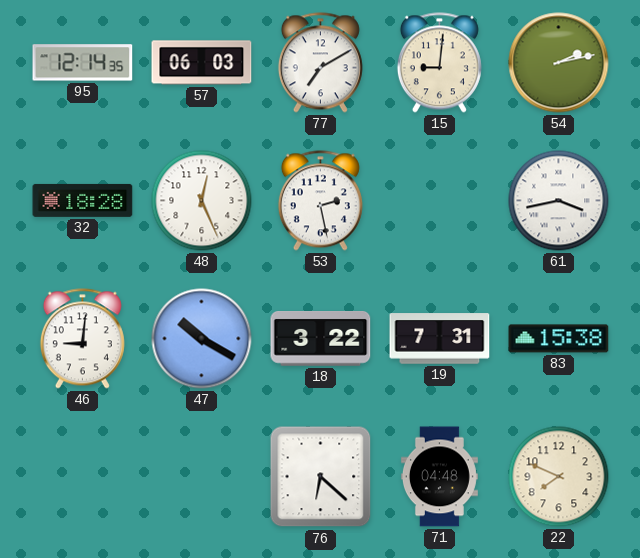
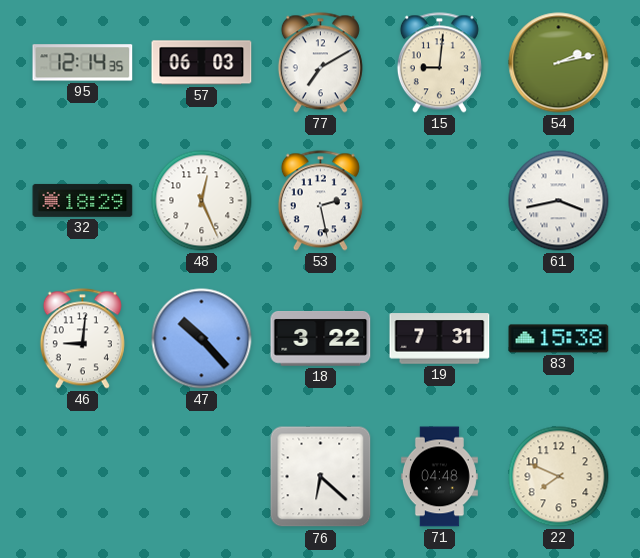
32: 18:28 -> 18:29
47: 10:20 -> 10:23
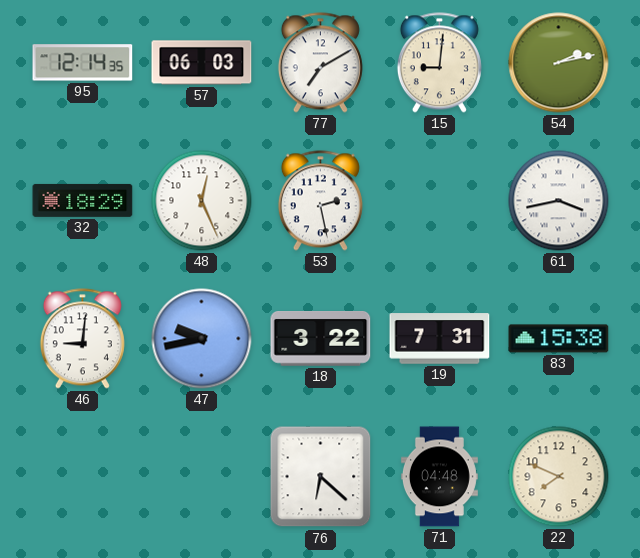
47: 10:23 -> 9:43
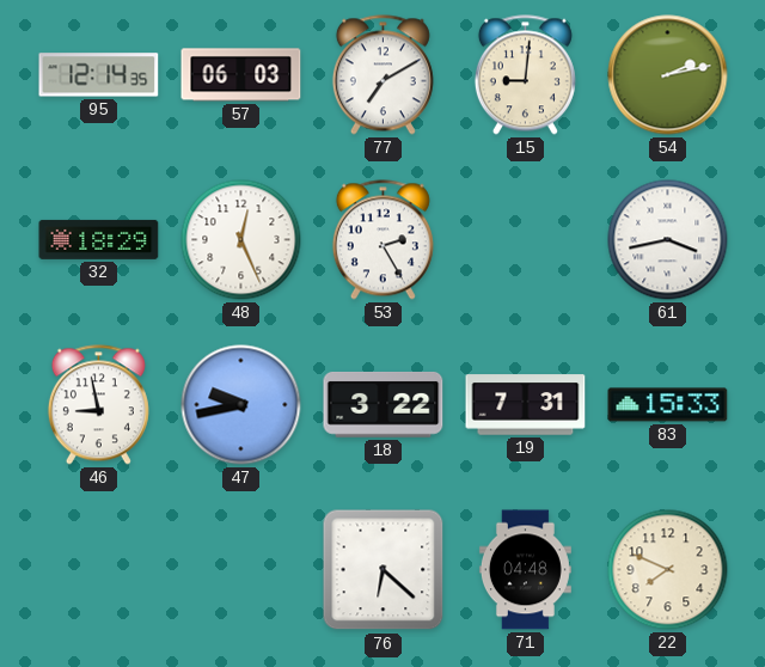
53: 2:28 -> 2:25
46: 9:01 -> 8:58
83: 15:38 -> 15:33
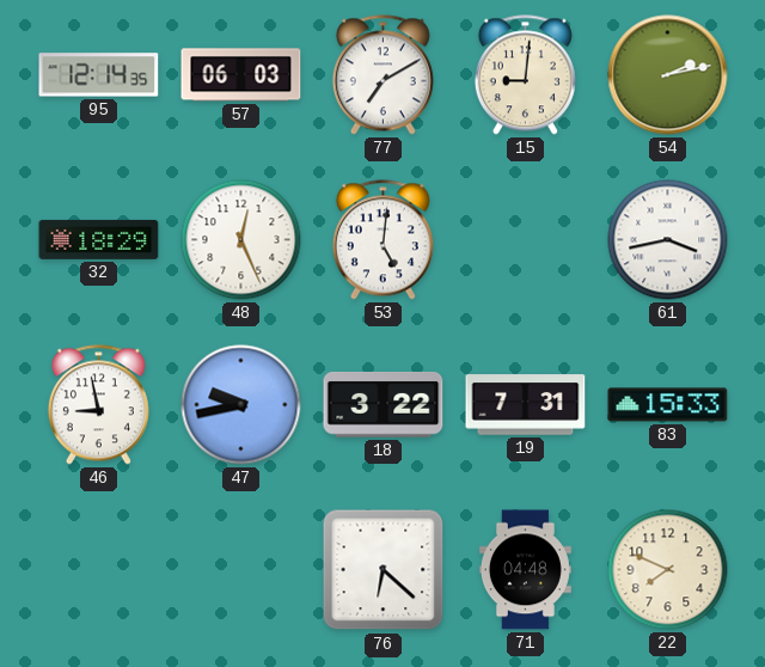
53: 2:25 -> 5:01
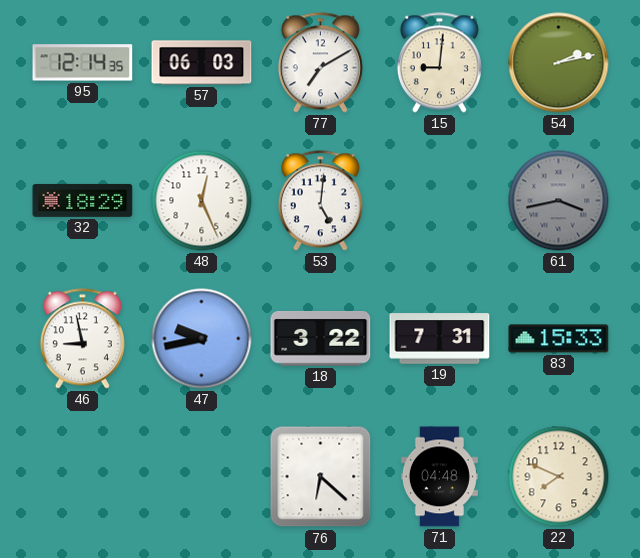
61 dial: white -> grey
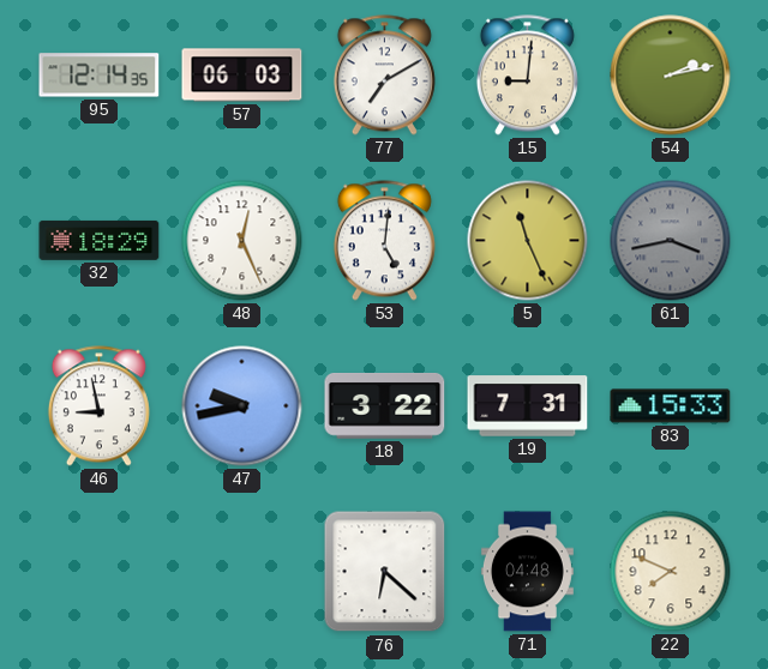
5: none -> 11:26
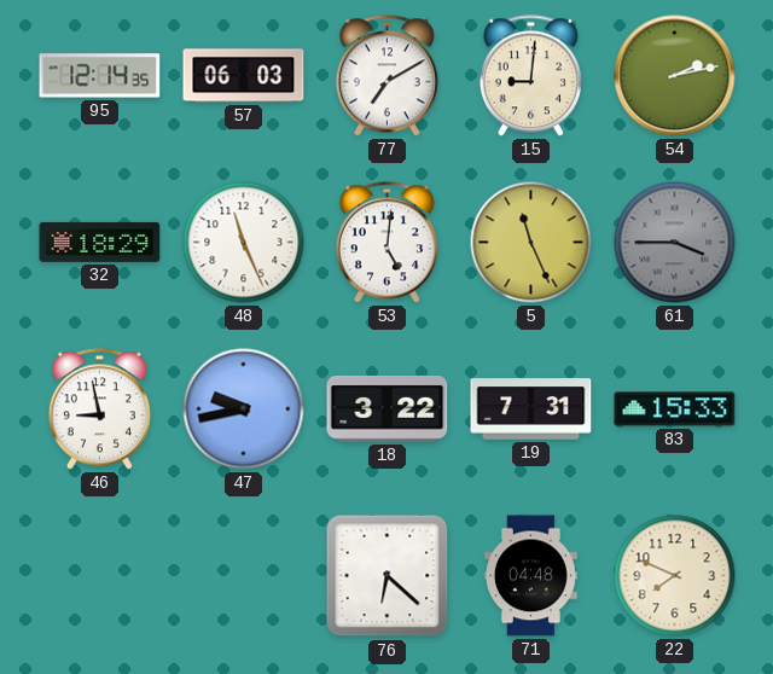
48: 12:26 -> 11:26
61: 3:43 -> 3:45
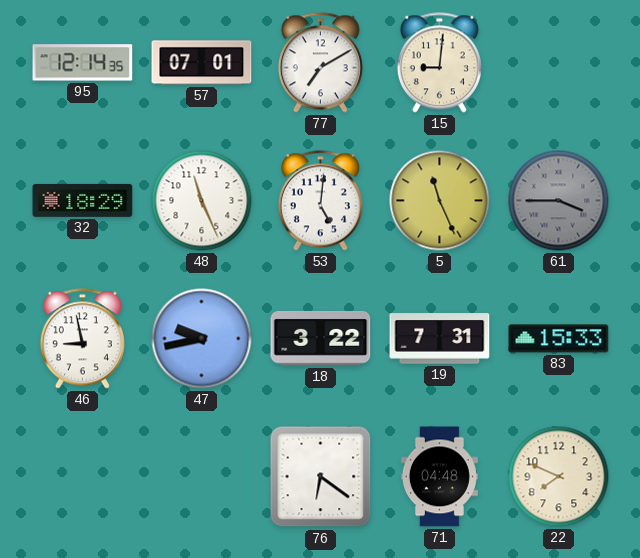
57: 06:03 -> 07:01
54: 2:13 -> none
76: 6:22 -> 6:21
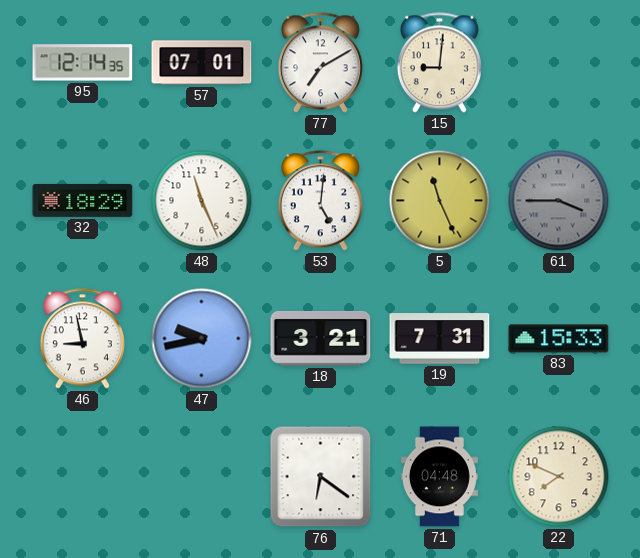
18: 3:22 -> 3:21
